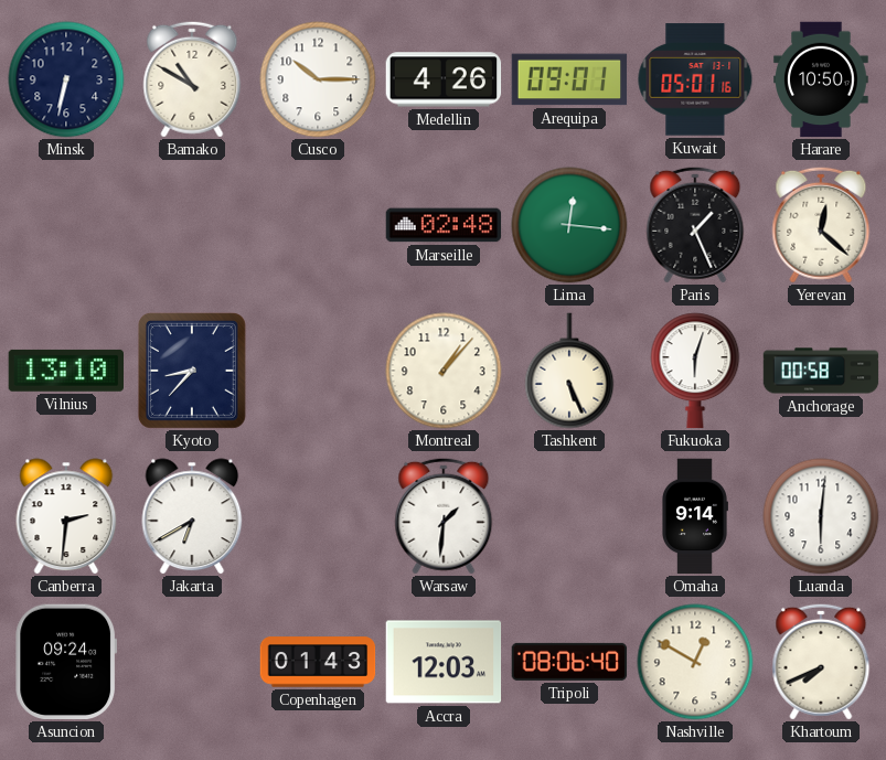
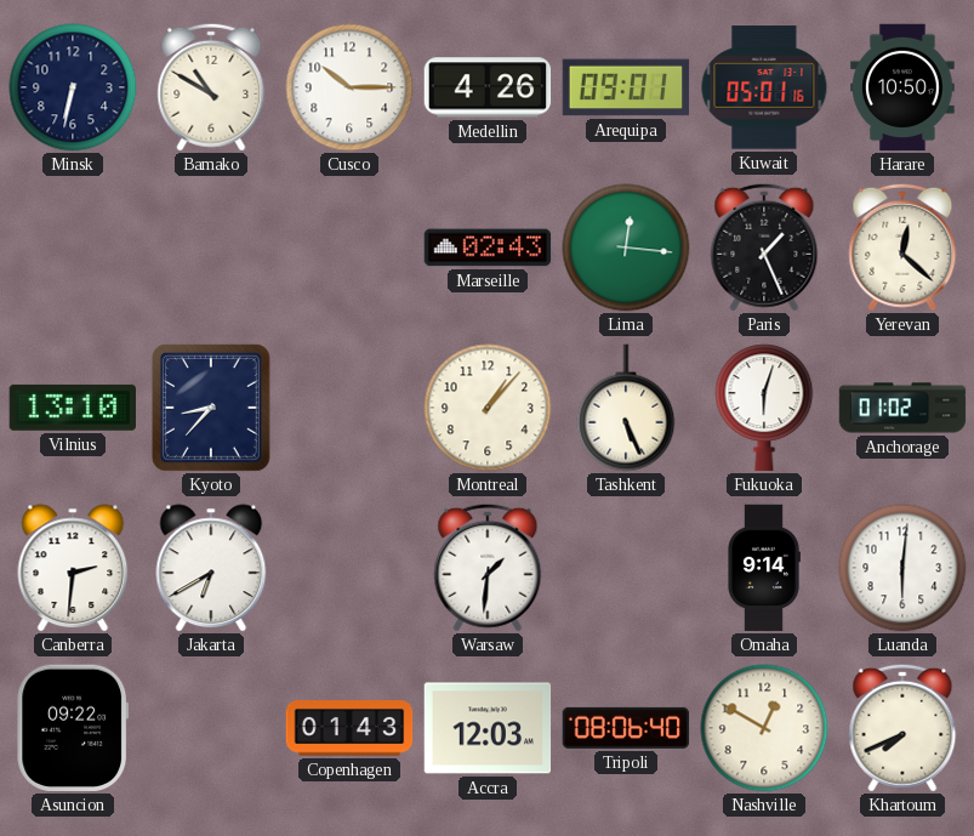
Marseille: 02:48 -> 02:43
Anchorage: 00:58 -> 01:02
Asuncion: 09:24 -> 09:22
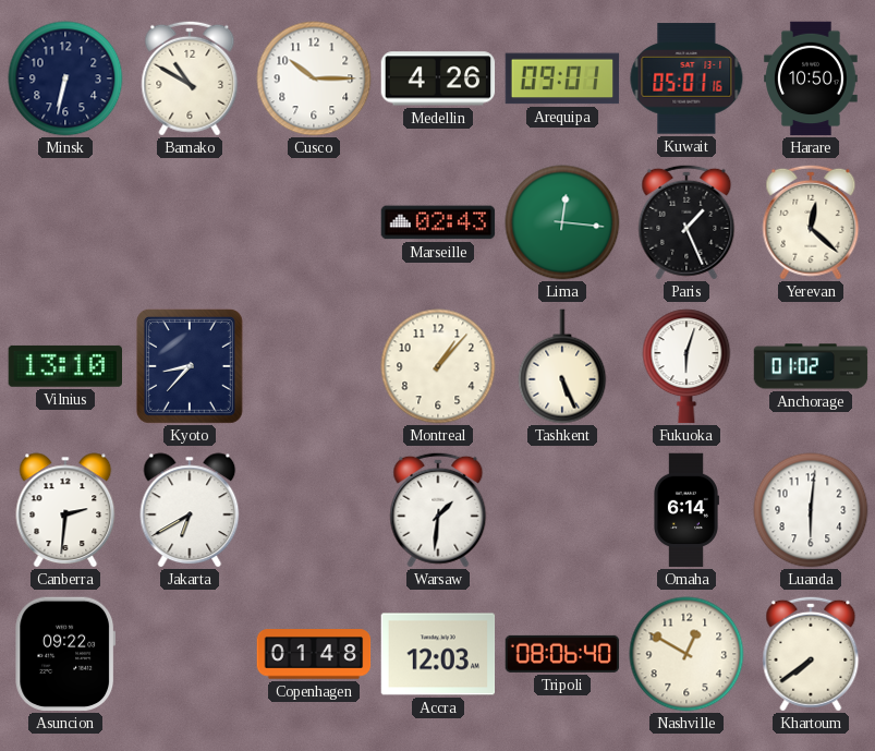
Omaha: 9:14 -> 6:14
Copenhagen: 01:43 -> 01:48
Khartoum: 7:41 -> 7:39
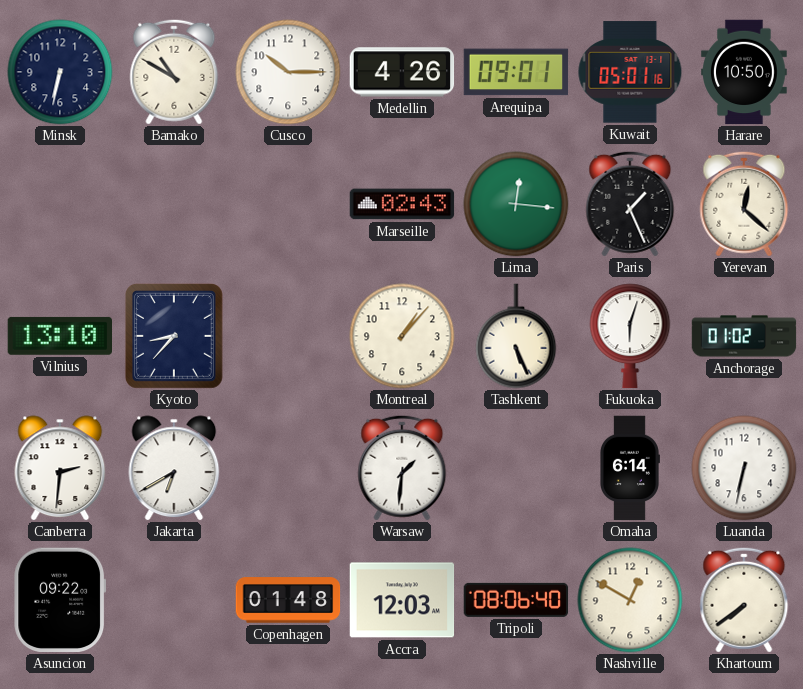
Luanda: 6:01 -> 6:32
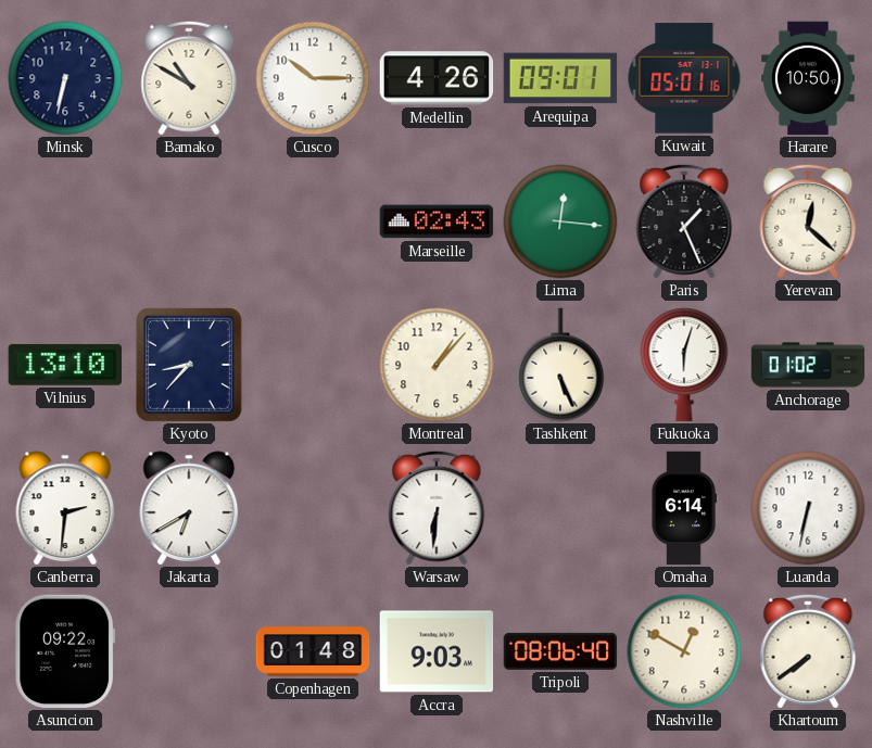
Warsaw: 1:31 -> 6:31
Accra: 12:03 -> 9:03
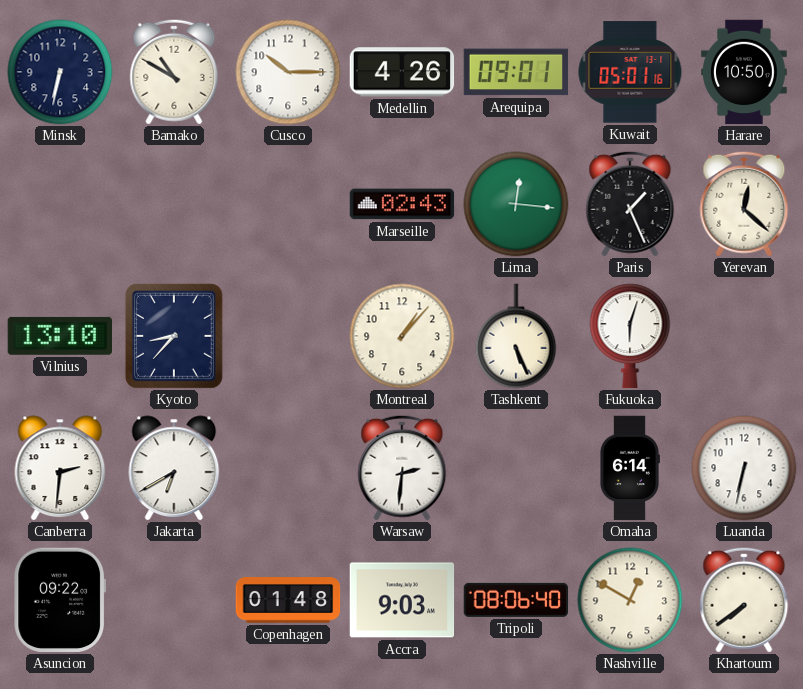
Anchorage: 01:02 -> none
Warsaw: 6:31 -> 2:31
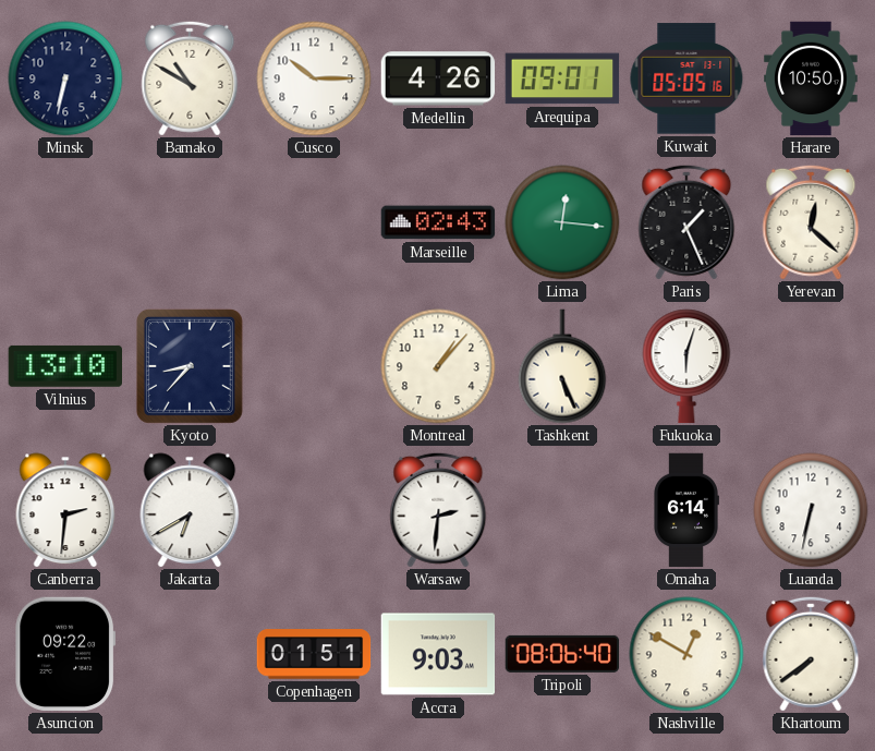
Kuwait: 05:01 -> 05:05
Copenhagen: 01:48 -> 01:51
